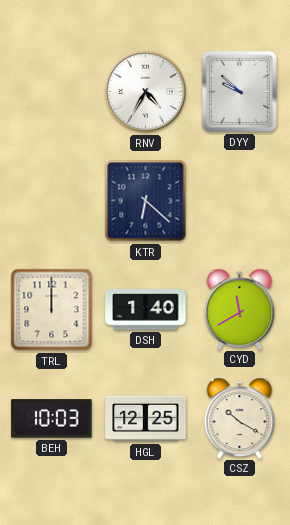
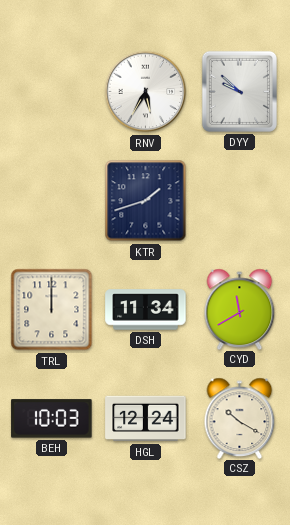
RNV: 4:35 -> 5:35
KTR: 6:22 -> 1:42
DSH: 1:40 -> 11:34
HGL: 12:25 -> 12:24
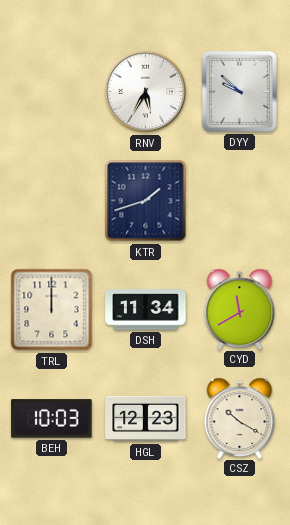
HGL: 12:24 -> 12:23
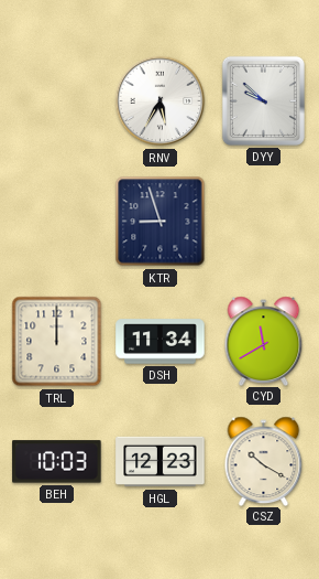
KTR: 1:42 -> 8:57
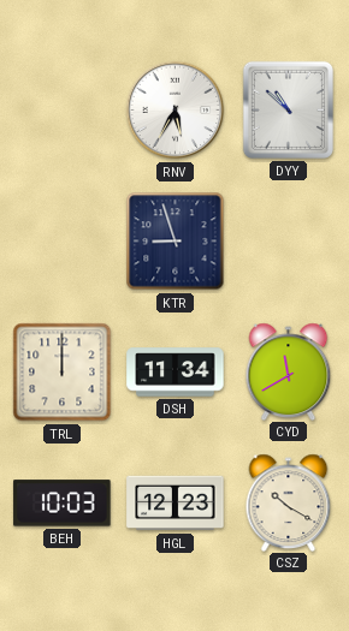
DYY: 9:52 -> 10:52
